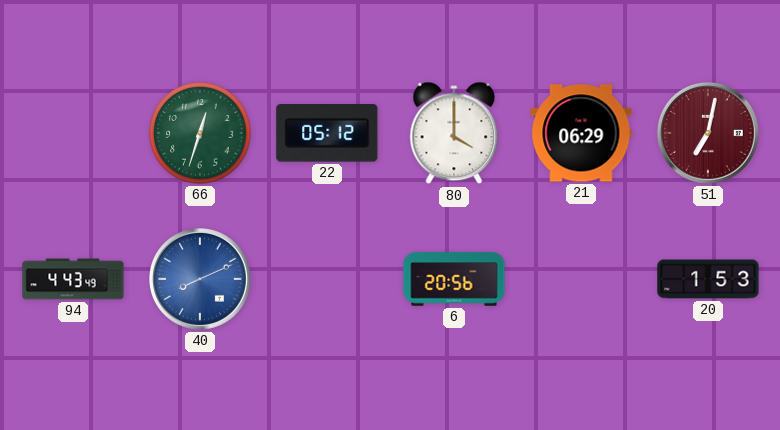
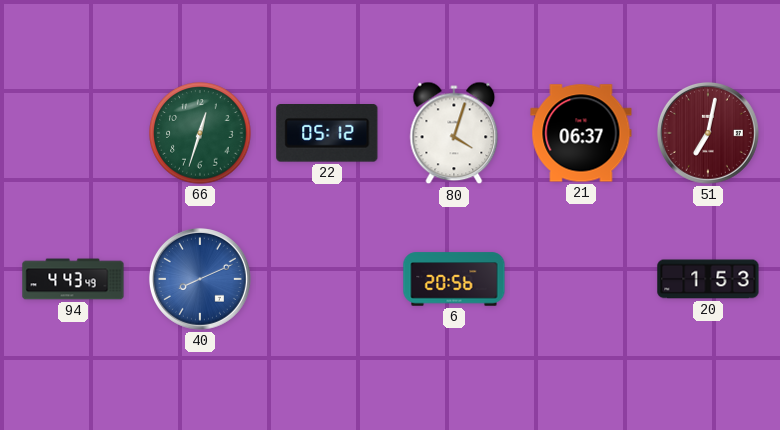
80: 4:00 -> 4:03
21: 06:29 -> 06:37
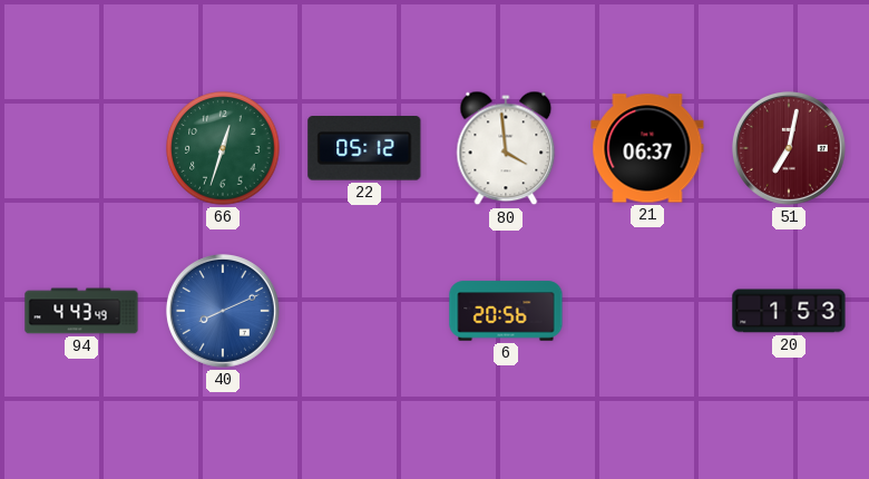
80: 4:03 -> 3:59
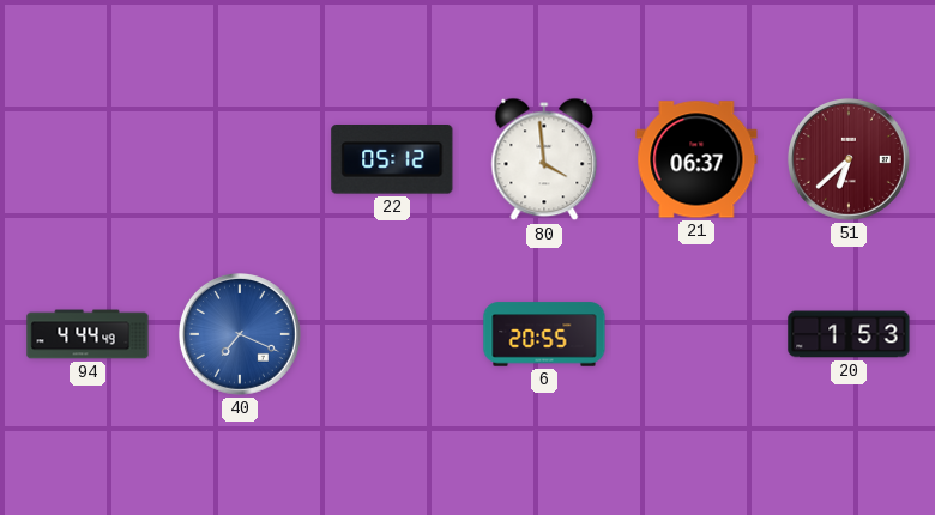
66: 12:33 -> none
51: 7:02 -> 6:38
94: 4:43 -> 4:44
40: 8:11 -> 7:19
6: 20:56 -> 20:55
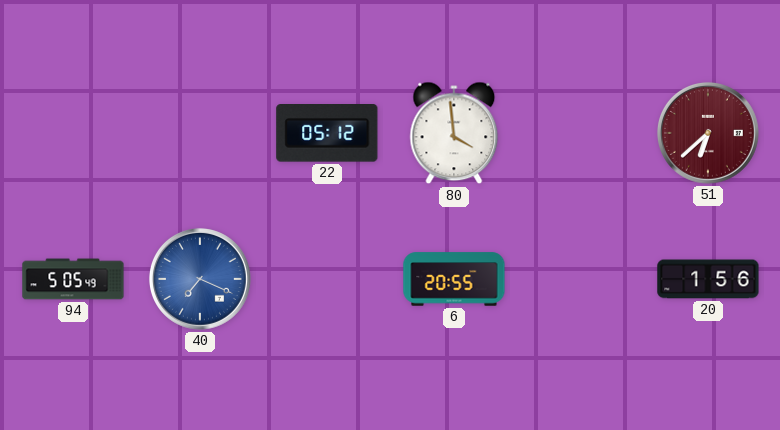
21: 06:37 -> none
94: 4:44 -> 5:05
20: 1:53 -> 1:56
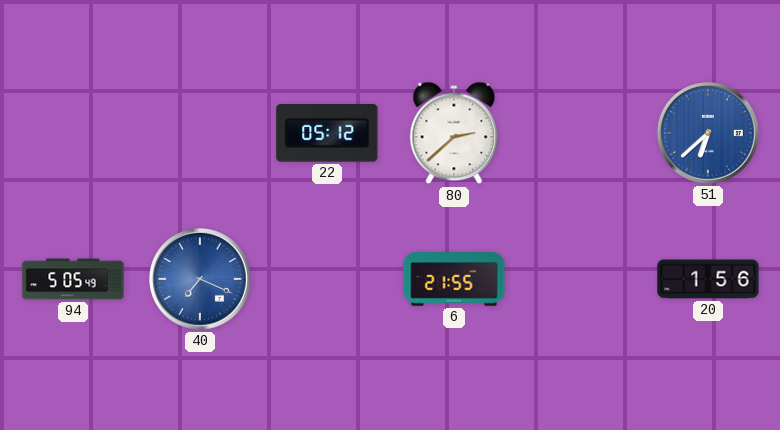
80: 3:59 -> 2:38
51 dial: burgundy -> blue
6: 20:55 -> 21:55
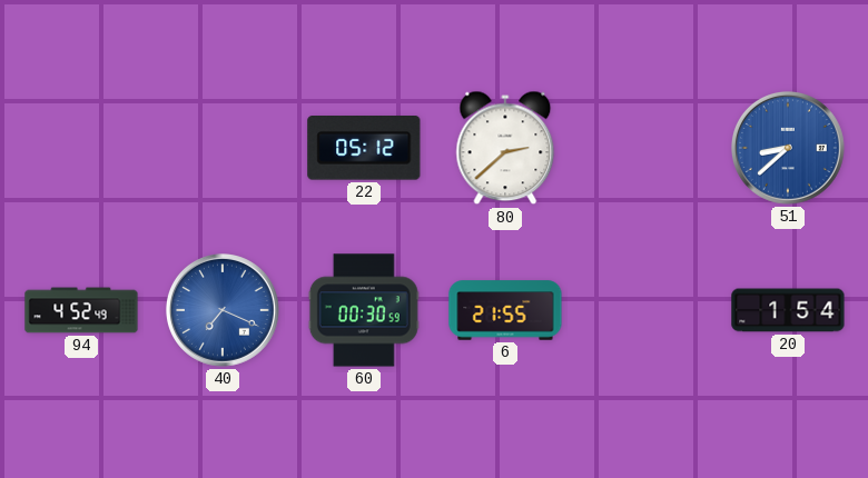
51: 6:38 -> 8:38
94: 5:05 -> 4:52
60: none -> 00:30
20: 1:56 -> 1:54
